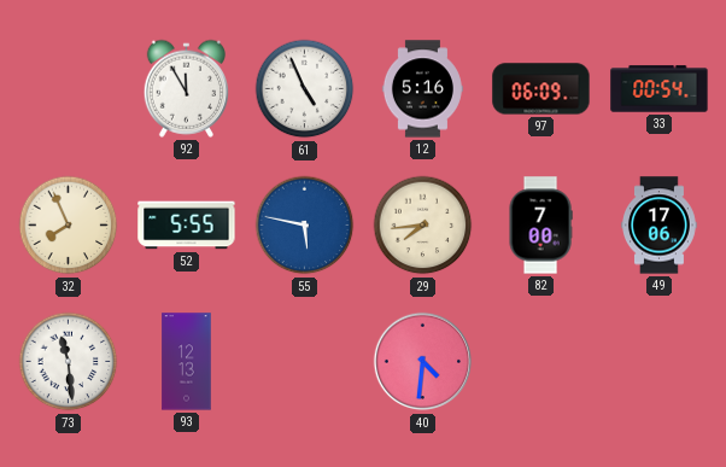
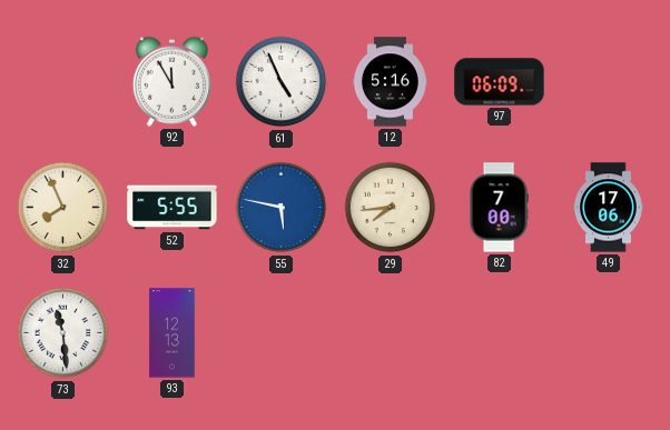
33: 00:54 -> none
40: 4:31 -> none
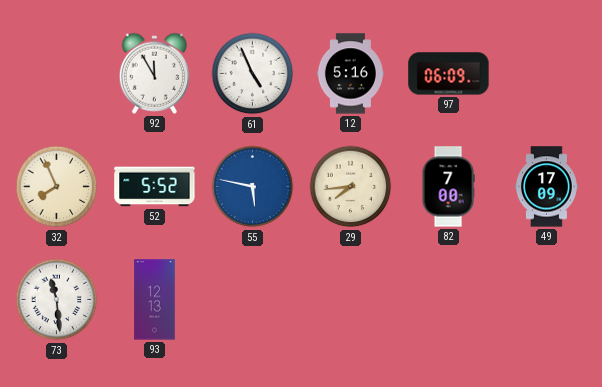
52: 5:55 -> 5:52
49: 17:06 -> 17:09
